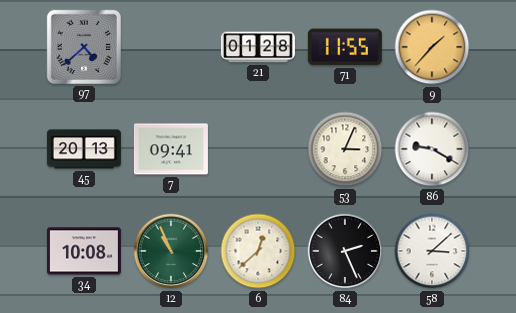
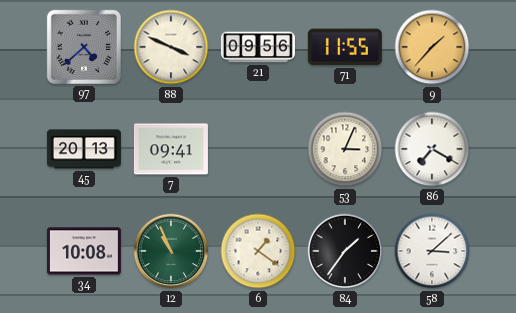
88: none -> 3:49
21: 01:28 -> 09:56
86: 9:20 -> 7:20
6: 12:38 -> 1:21
84: 2:26 -> 1:36
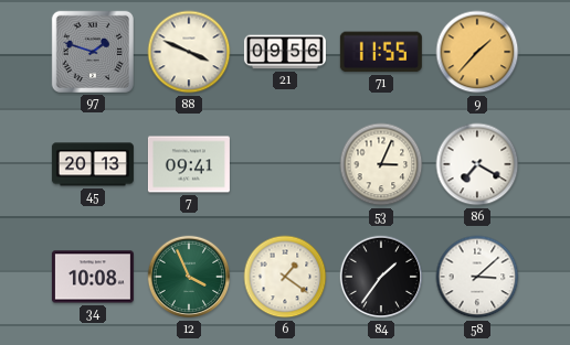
97: 4:38 -> 1:48
12: 10:56 -> 3:56
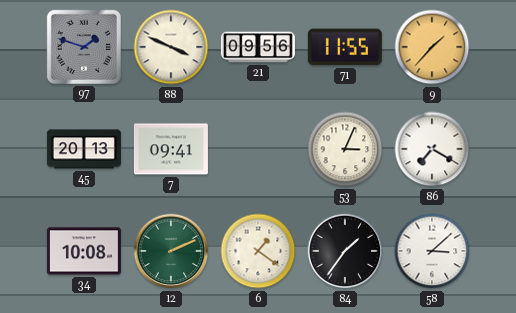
12: 3:56 -> 2:11
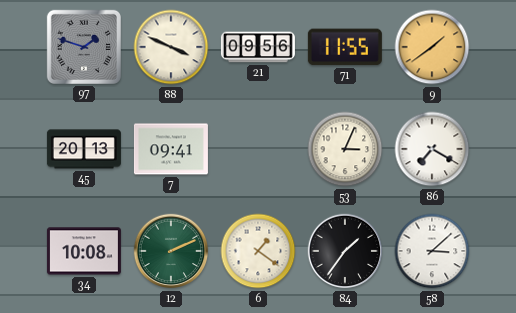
9: 1:37 -> 1:39
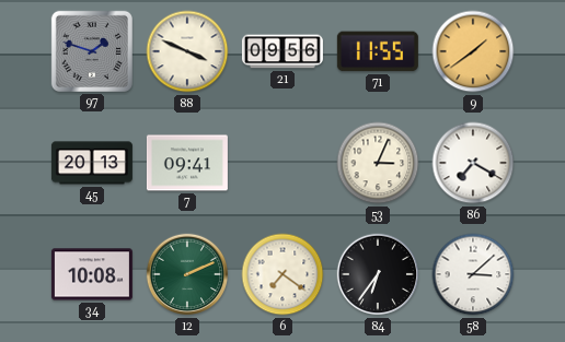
6: 1:21 -> 7:21
84: 1:36 -> 6:36
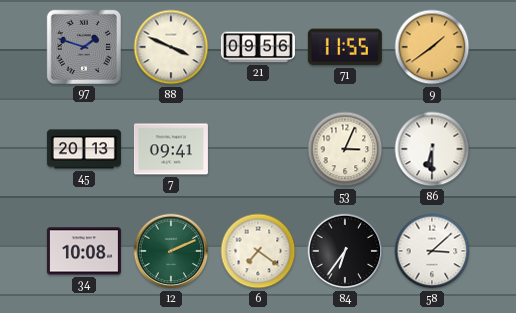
86: 7:20 -> 6:30
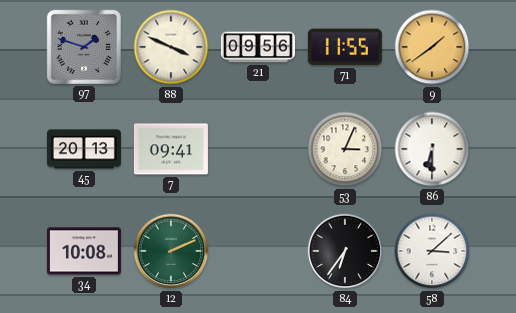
6: 7:21 -> none
